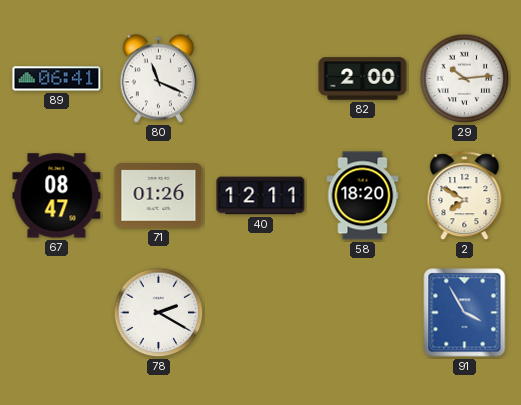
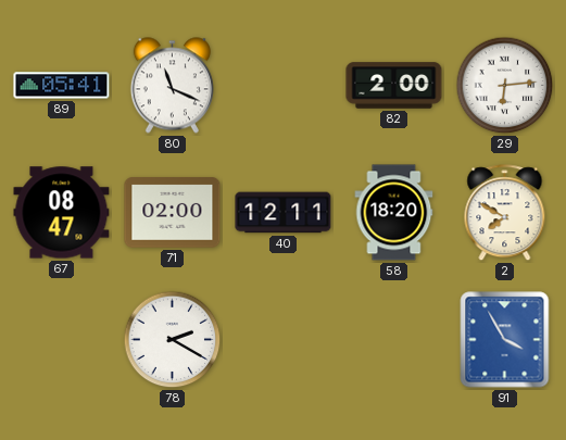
89: 06:41 -> 05:41
29: 10:14 -> 6:14
71: 01:26 -> 02:00
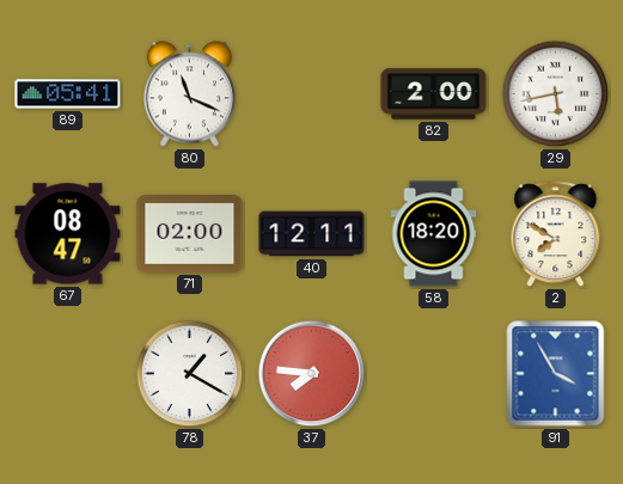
29: 6:14 -> 5:43
78: 2:20 -> 1:20
37: none -> 7:46
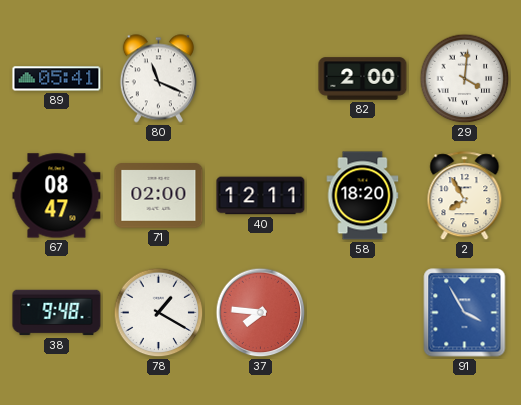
29: 5:43 -> 4:01
2: 7:50 -> 7:55
38: none -> 9:48
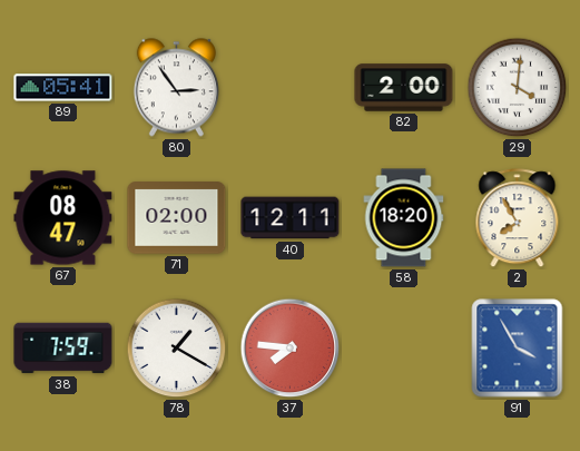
80: 11:19 -> 2:54
38: 9:48 -> 7:59
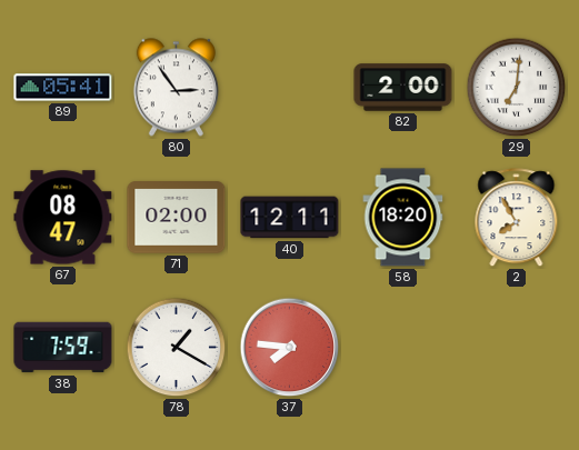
29: 4:01 -> 7:01
91: 3:55 -> none
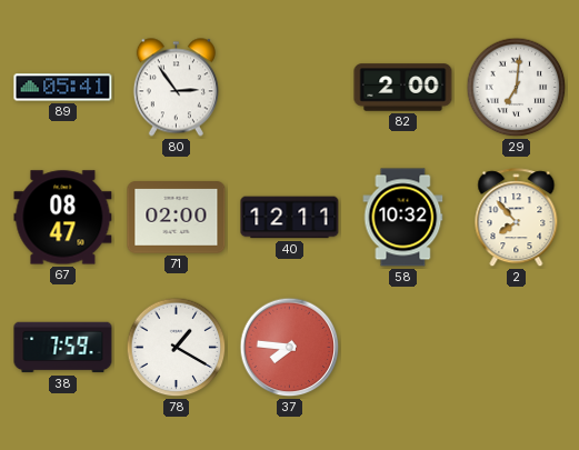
58: 18:20 -> 10:32
2: 7:55 -> 7:53
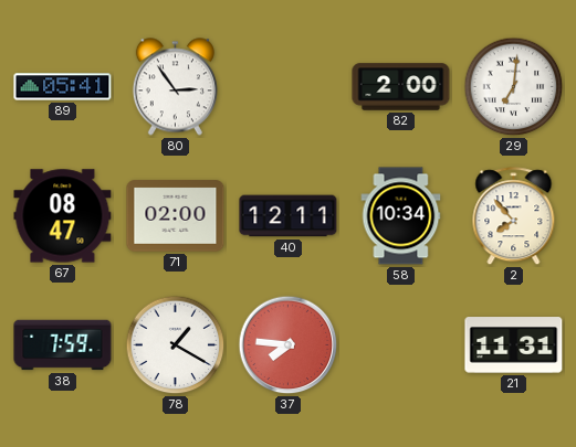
58: 10:32 -> 10:34
21: none -> 11:31
